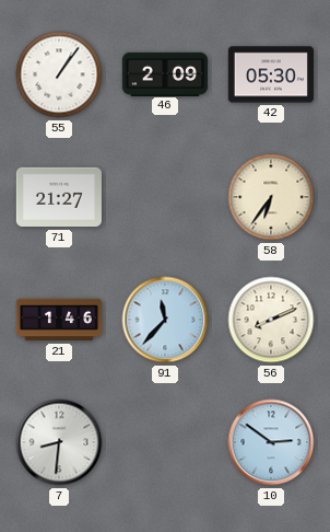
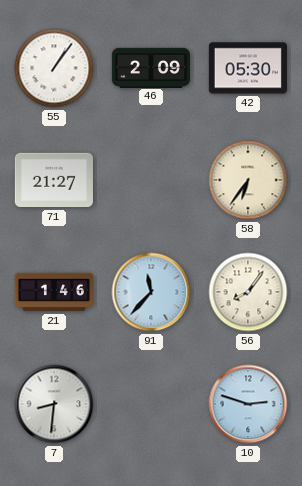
56: 8:11 -> 8:06
10: 2:51 -> 2:48
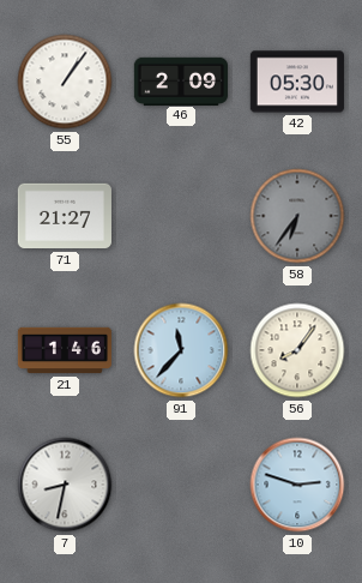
58 dial: cream -> grey
7: 8:31 -> 8:32
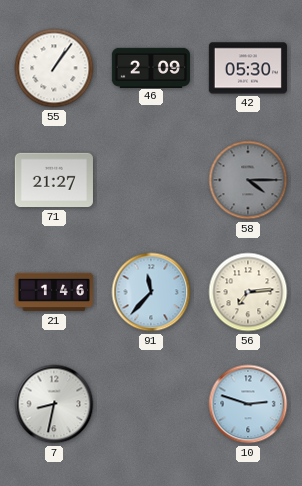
58: 6:36 -> 4:15
56: 8:06 -> 7:14
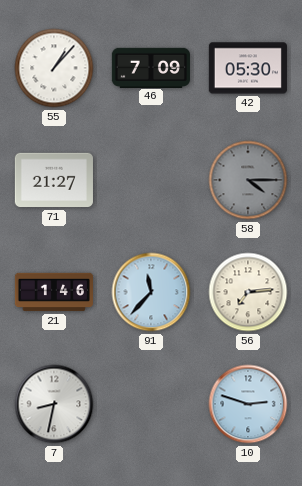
55: 1:06 -> 1:07
46: 2:09 -> 7:09
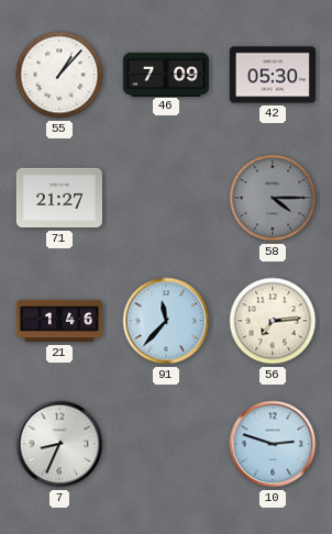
7: 8:32 -> 8:34
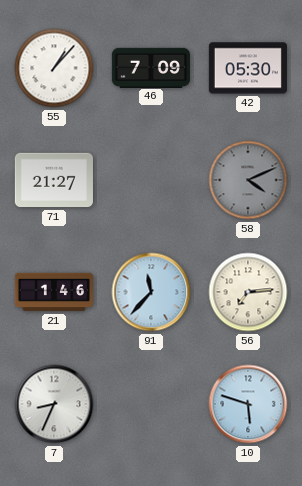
58: 4:15 -> 4:11
10: 2:48 -> 5:48
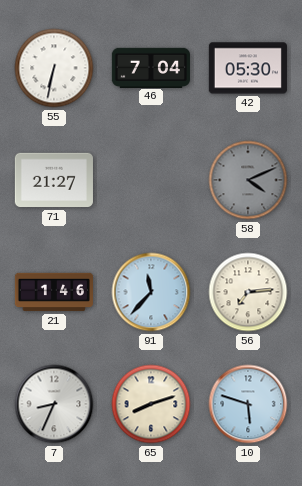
55: 1:07 -> 6:32
46: 7:09 -> 7:04
65: none -> 8:12
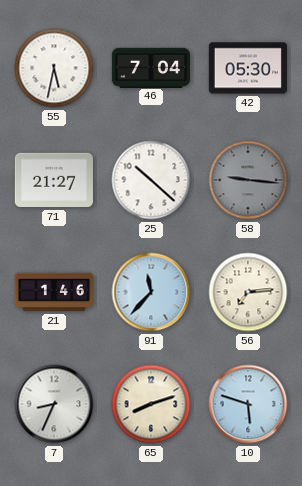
55: 6:32 -> 5:32
25: none -> 10:22
58: 4:11 -> 9:16
